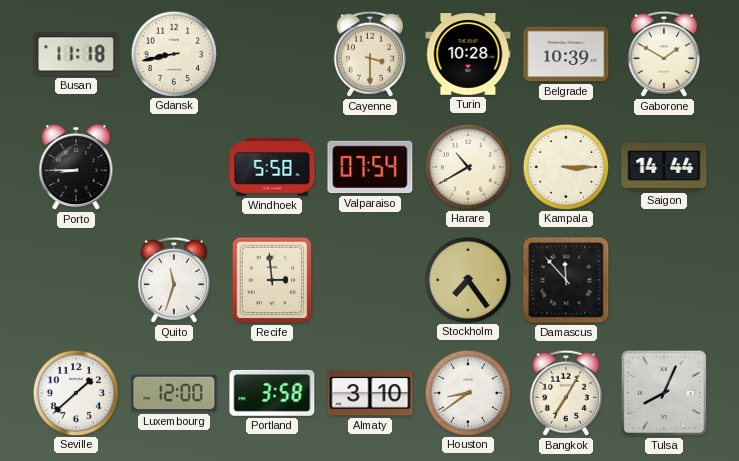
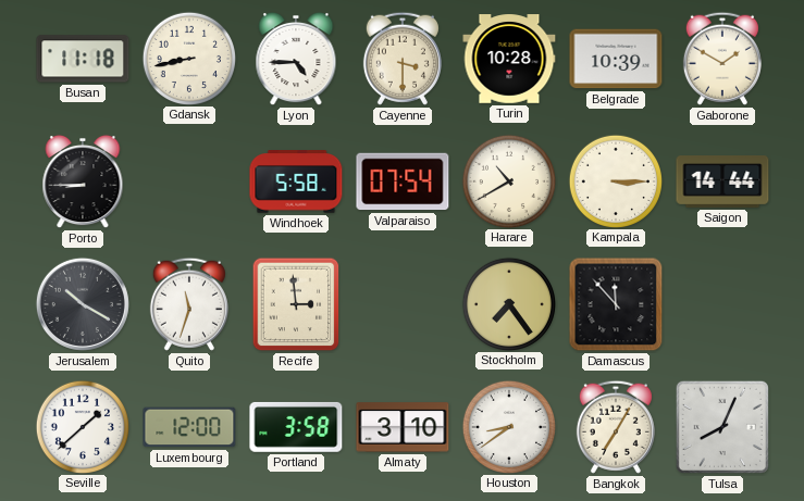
Lyon: none -> 4:45
Jerusalem: none -> 10:20
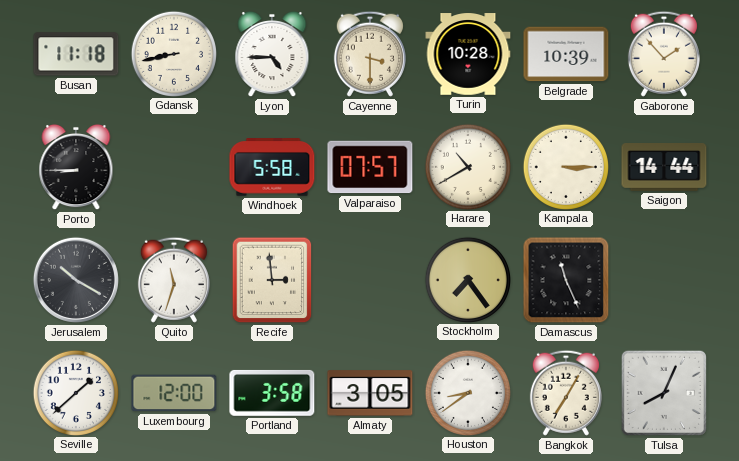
Gaborone: 1:50 -> 1:53
Valparaiso: 07:54 -> 07:57
Damascus: 11:53 -> 11:26
Almaty: 3:10 -> 3:05
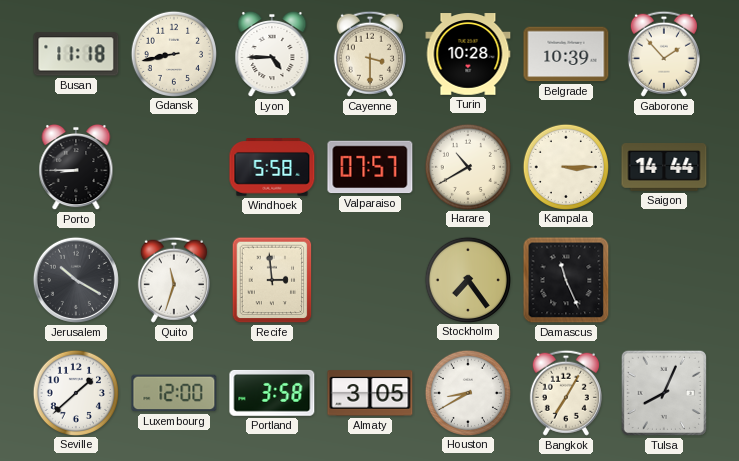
Houston: 8:39 -> 8:40
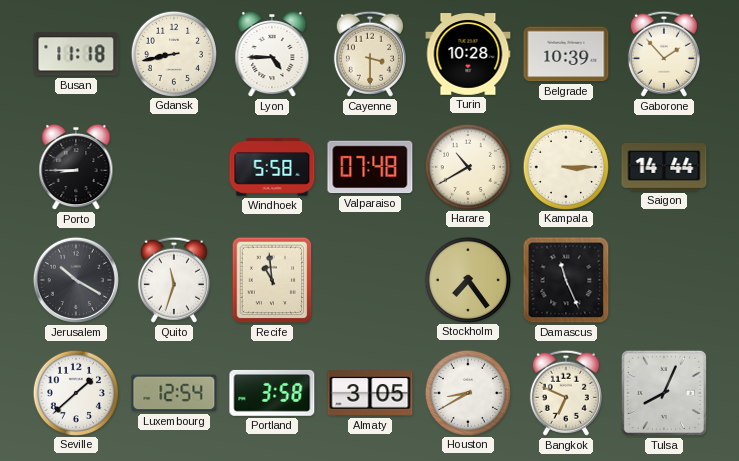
Valparaiso: 07:57 -> 07:48
Recife: 2:59 -> 10:59
Luxembourg: 12:00 -> 12:54
Bangkok: 7:05 -> 6:49
